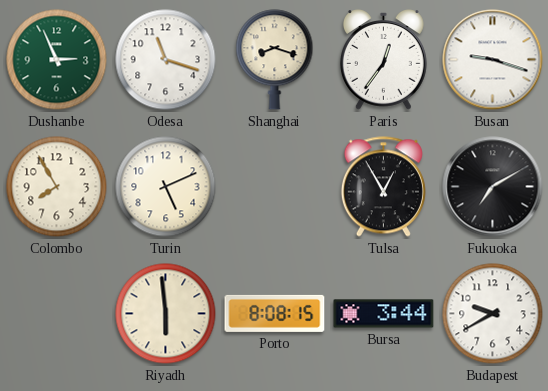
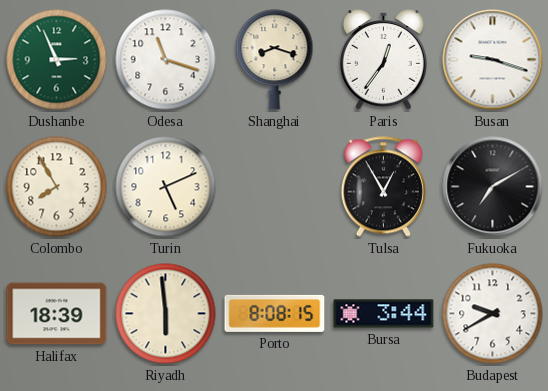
Halifax: none -> 18:39
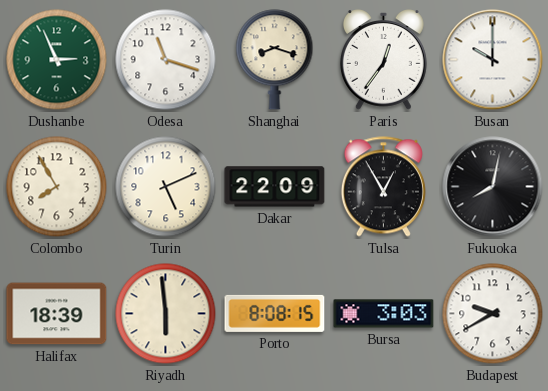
Busan: 9:18 -> 10:00
Dakar: none -> 22:09
Fukuoka: 7:10 -> 8:02
Bursa: 3:44 -> 3:03
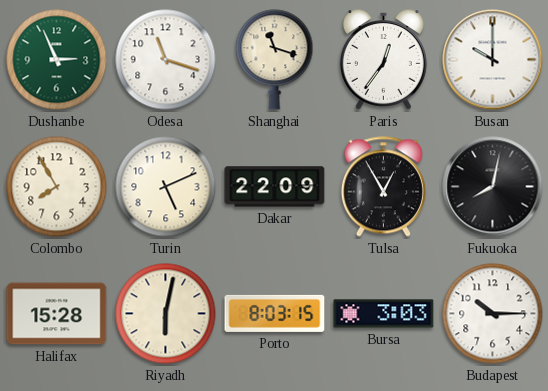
Shanghai: 8:18 -> 11:18
Halifax: 18:39 -> 15:28
Riyadh: 5:59 -> 6:02
Porto: 8:08 -> 8:03
Budapest: 9:40 -> 10:15
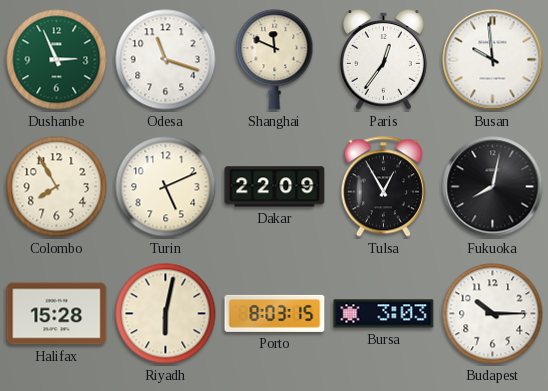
Shanghai: 11:18 -> 11:49
Busan: 10:00 -> 9:59
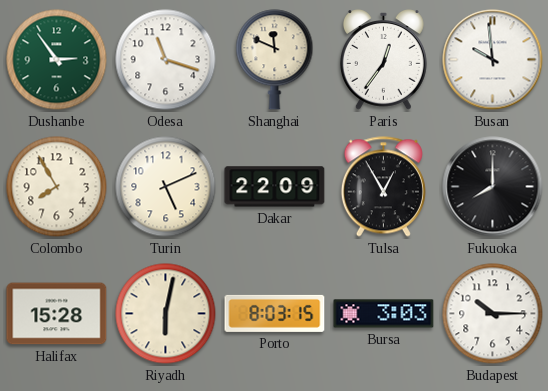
Dushanbe: 2:56 -> 2:54
Fukuoka: 8:02 -> 8:00
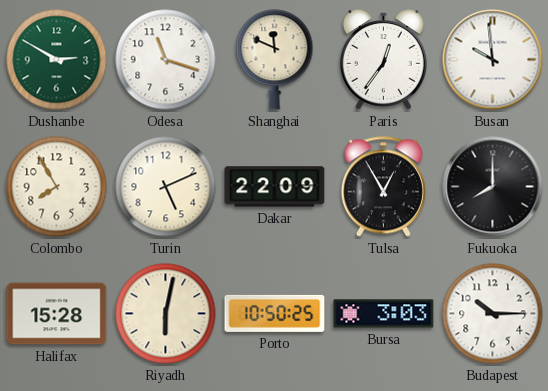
Dushanbe: 2:54 -> 2:50
Porto: 8:03 -> 10:50
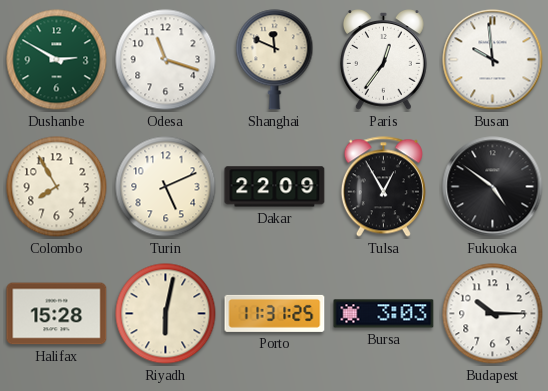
Fukuoka: 8:00 -> 4:51
Porto: 10:50 -> 11:31
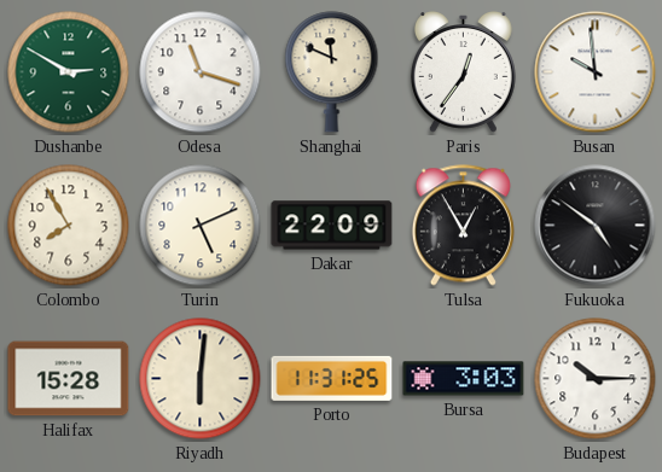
Riyadh: 6:02 -> 6:01
